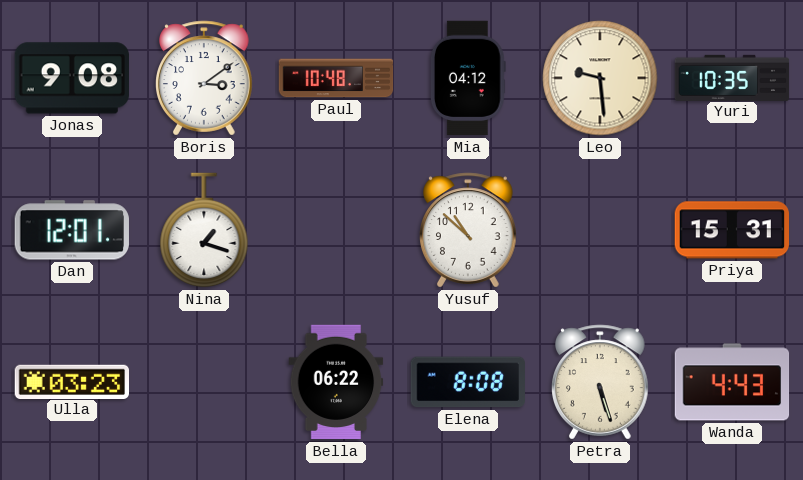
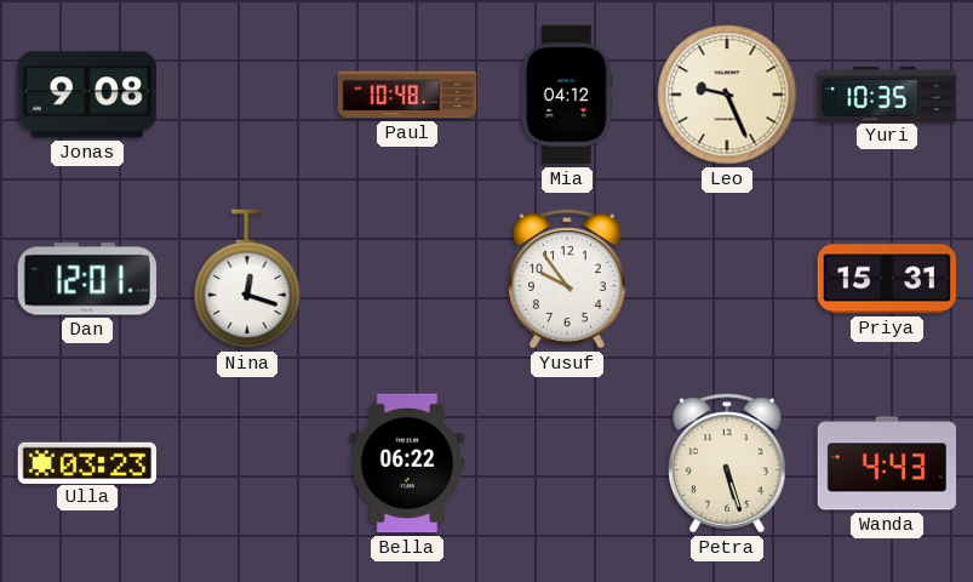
Boris: 3:09 -> none
Leo: 9:29 -> 9:26
Nina: 1:18 -> 12:18
Yusuf: 10:52 -> 9:54
Elena: 8:08 -> none
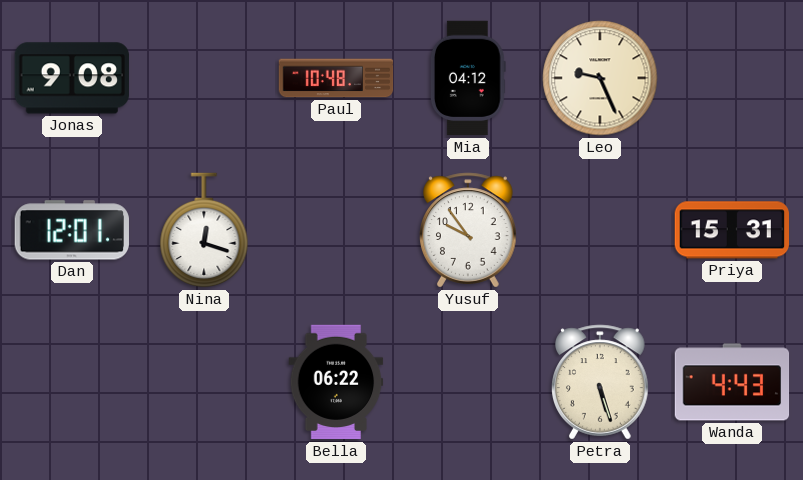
Yuri: 10:35 -> none
Ulla: 03:23 -> none
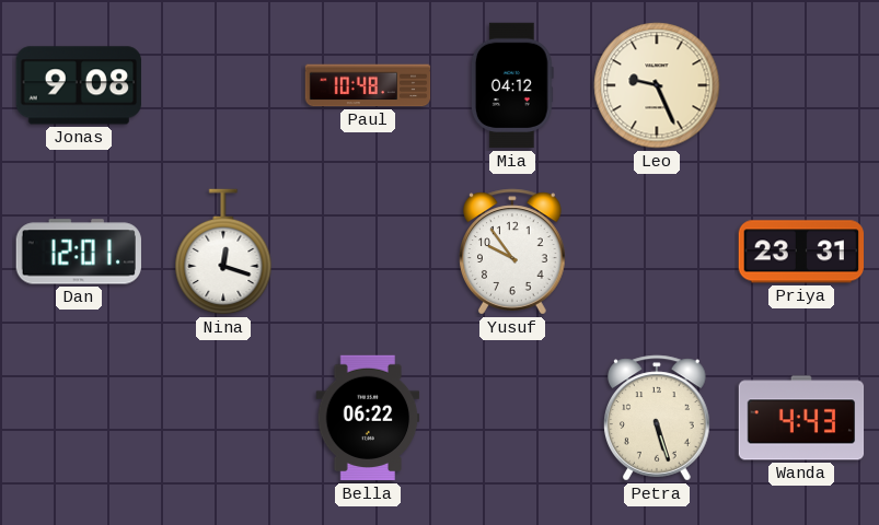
Priya: 15:31 -> 23:31
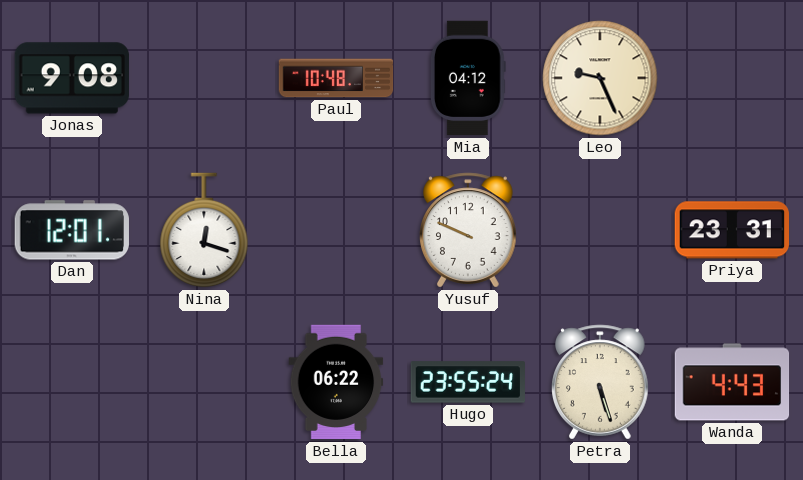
Yusuf: 9:54 -> 9:49
Hugo: none -> 23:55
